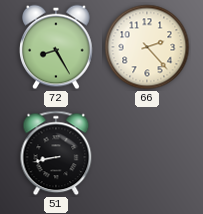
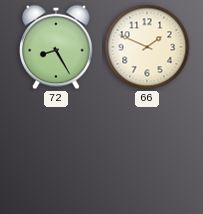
66: 2:23 -> 1:49
51: 8:43 -> none
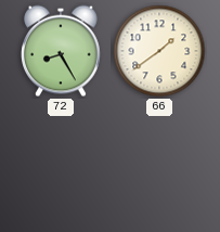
66: 1:49 -> 1:39
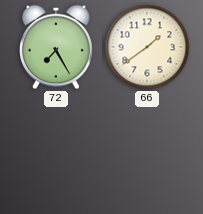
72: 8:25 -> 7:25
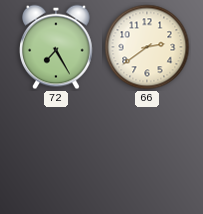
66: 1:39 -> 2:39
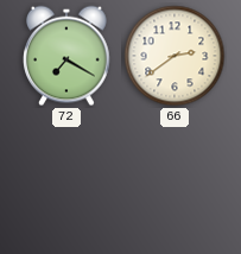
72: 7:25 -> 7:20
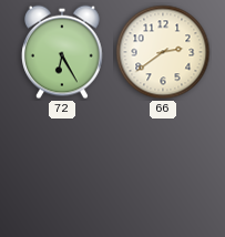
72: 7:20 -> 6:25
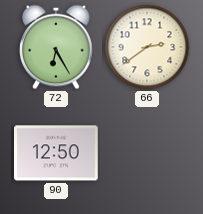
90: none -> 12:50
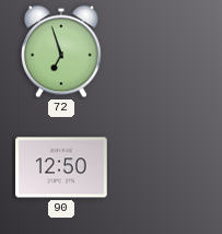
72: 6:25 -> 6:57
66: 2:39 -> none
